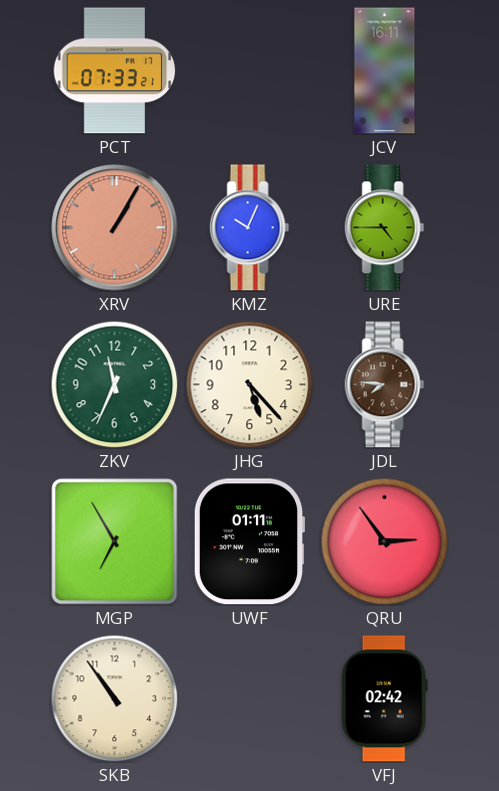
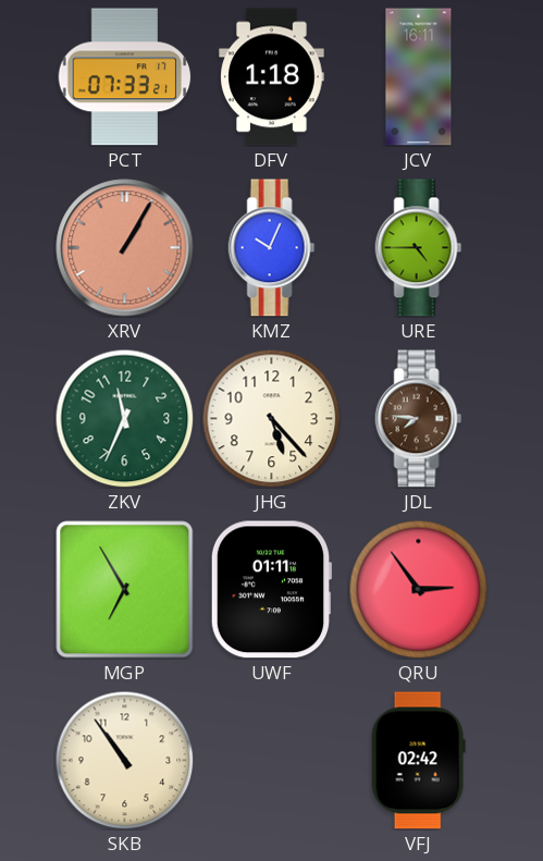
DFV: none -> 1:18
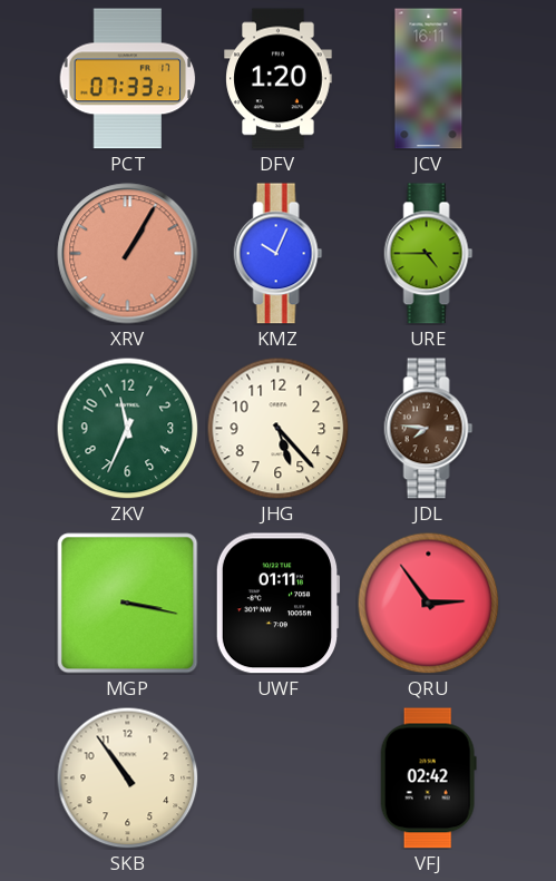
DFV: 1:18 -> 1:20
MGP: 6:55 -> 3:17
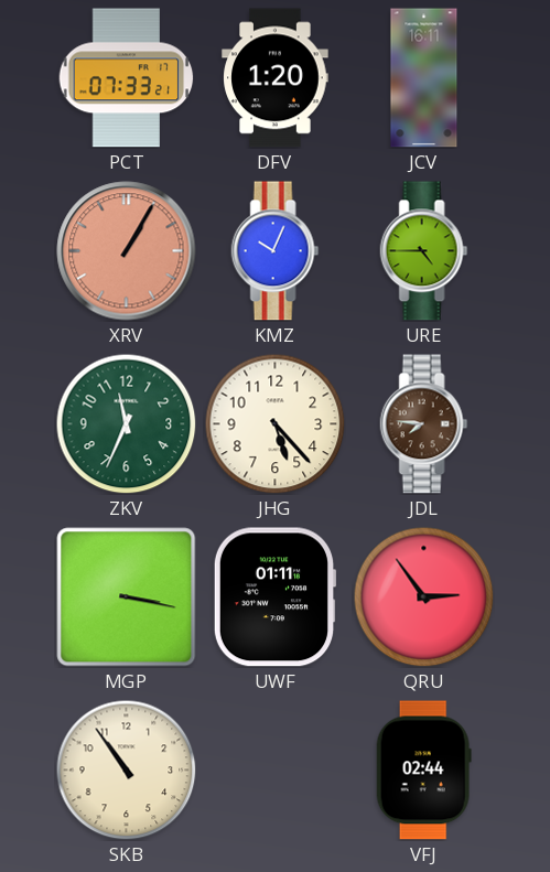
VFJ: 02:42 -> 02:44
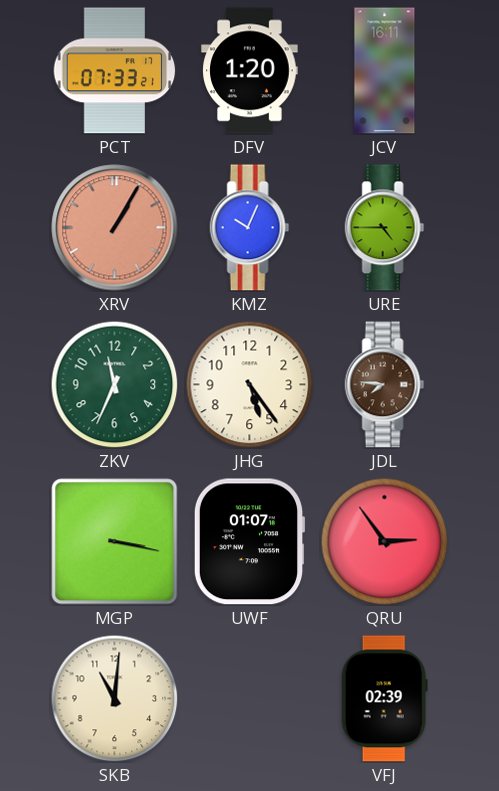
JHG: 5:23 -> 5:24
UWF: 01:11 -> 01:07
SKB: 10:54 -> 11:01
VFJ: 02:44 -> 02:39
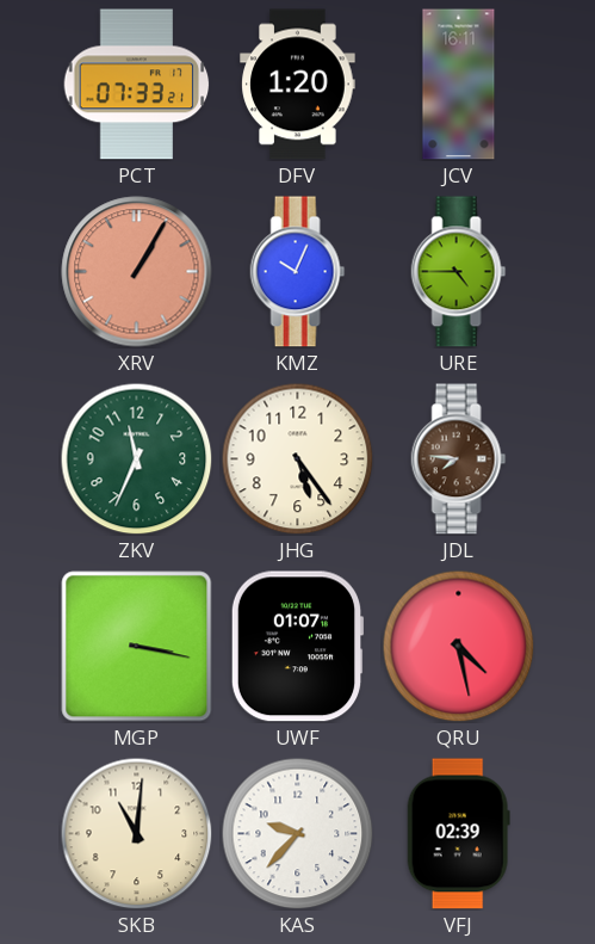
QRU: 2:54 -> 4:28
KAS: none -> 9:37
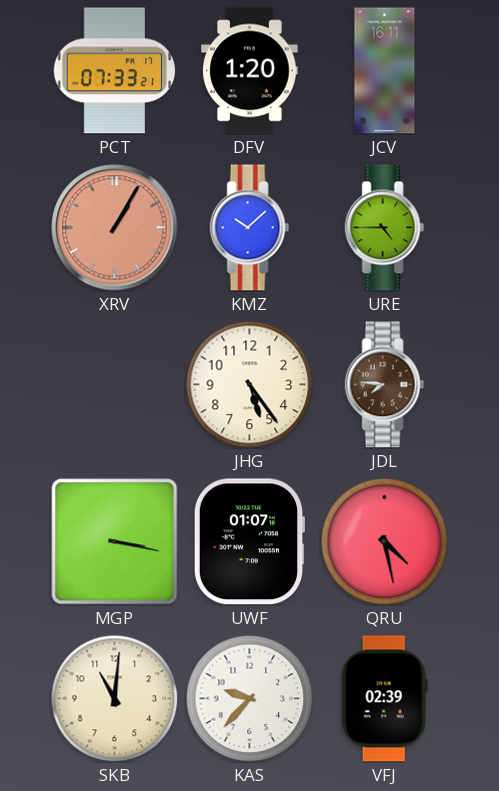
KMZ: 10:04 -> 10:08
ZKV: 11:34 -> none
